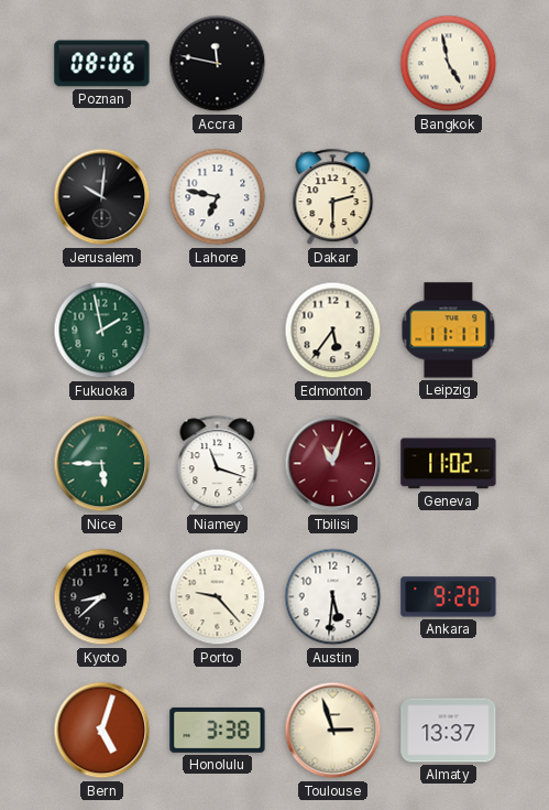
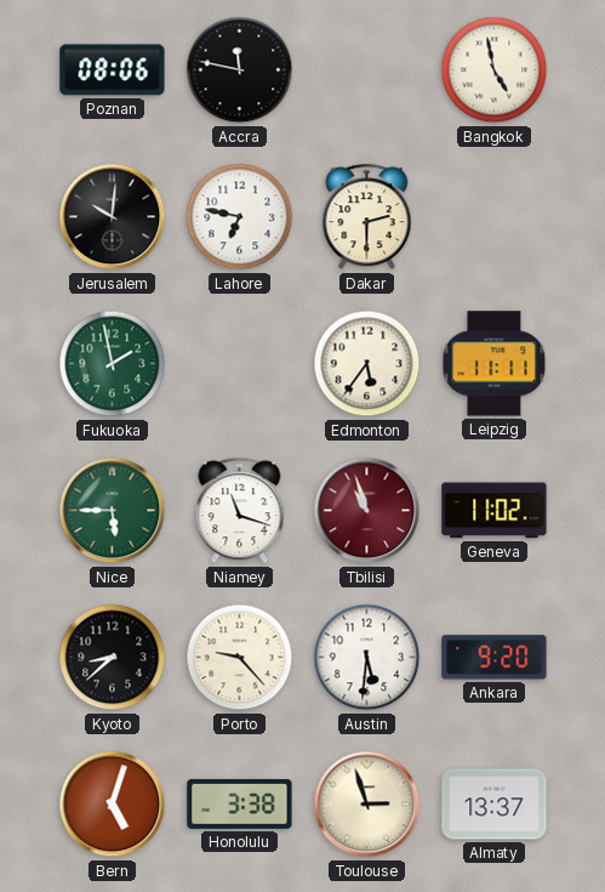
Tbilisi: 11:03 -> 10:57
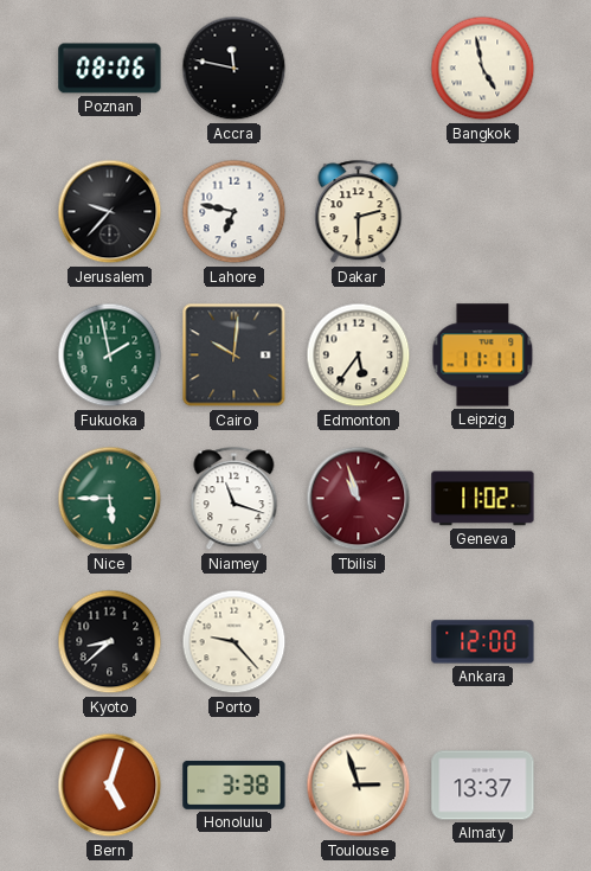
Jerusalem: 10:01 -> 9:37
Cairo: none -> 10:01
Austin: 5:31 -> none
Ankara: 9:20 -> 12:00
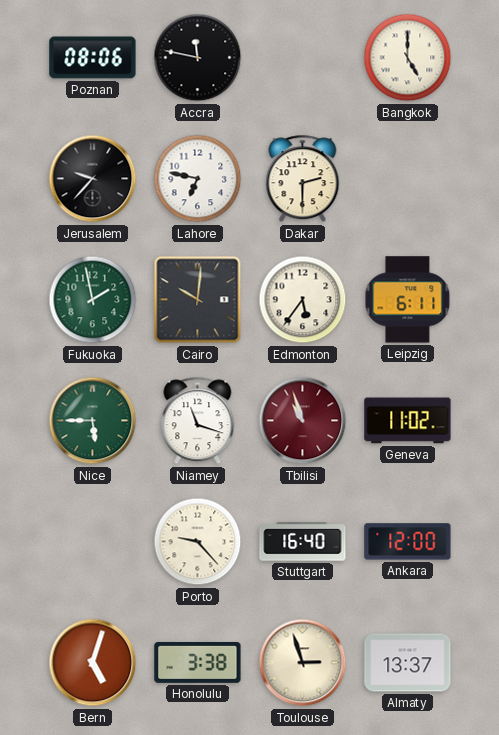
Bangkok: 4:58 -> 5:00
Leipzig: 11:11 -> 6:11
Kyoto: 8:38 -> none
Stuttgart: none -> 16:40
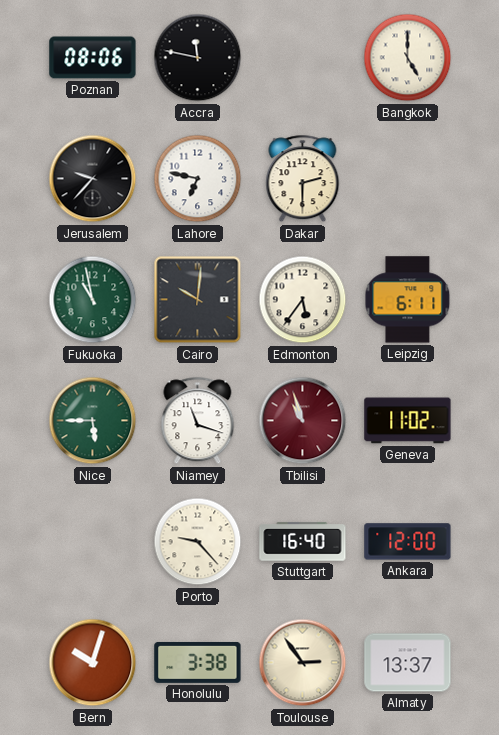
Fukuoka: 1:58 -> 10:58
Bern: 5:03 -> 10:03
Toulouse: 2:57 -> 2:54
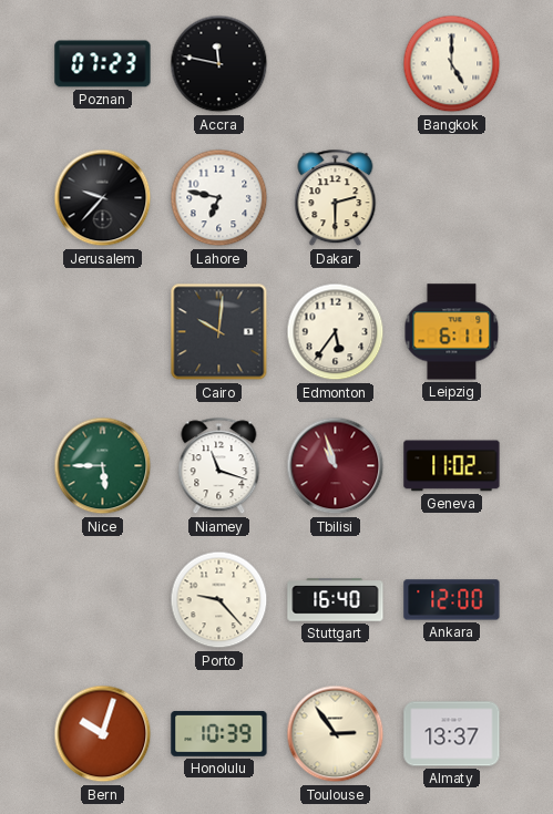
Poznan: 08:06 -> 07:23
Fukuoka: 10:58 -> none
Honolulu: 3:38 -> 10:39
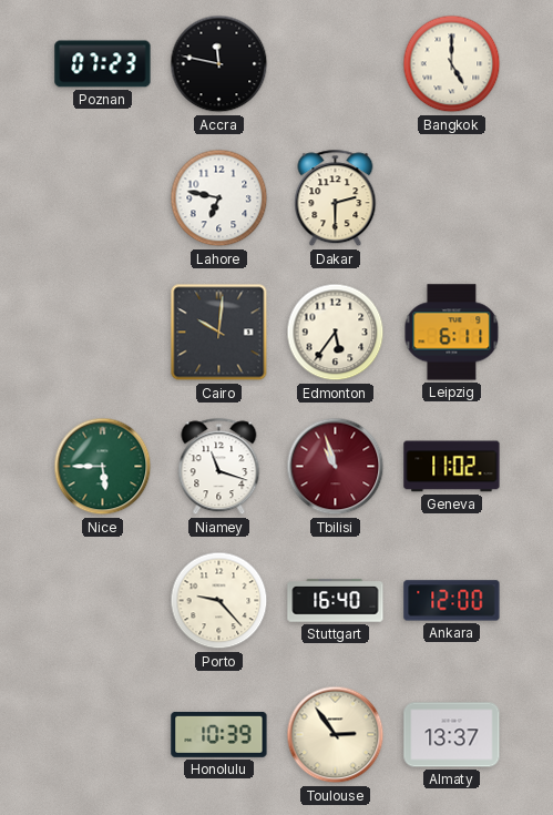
Jerusalem: 9:37 -> none
Bern: 10:03 -> none
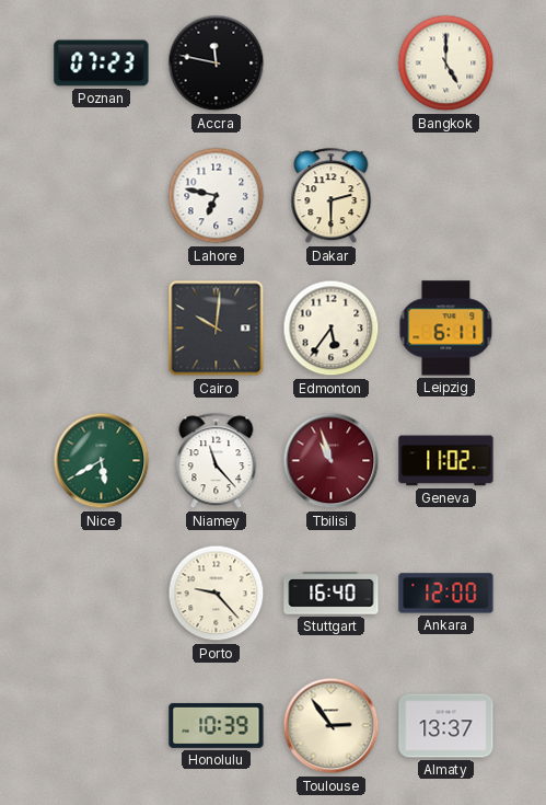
Nice: 5:45 -> 5:40
Niamey: 11:18 -> 11:23
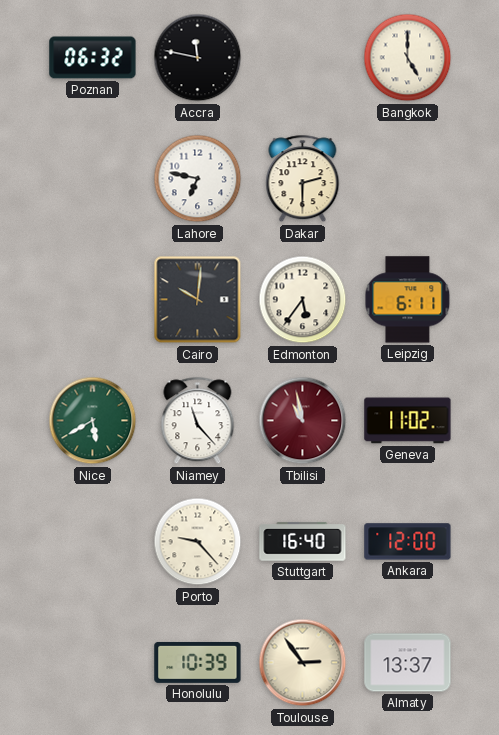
Poznan: 07:23 -> 06:32
Tbilisi: 10:57 -> 10:58
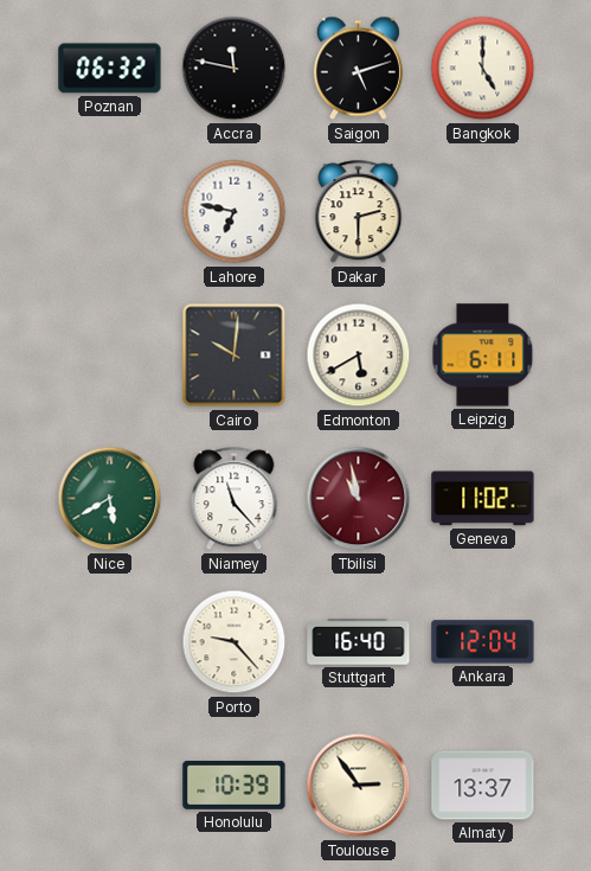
Saigon: none -> 5:12
Edmonton: 5:36 -> 5:40
Ankara: 12:00 -> 12:04
